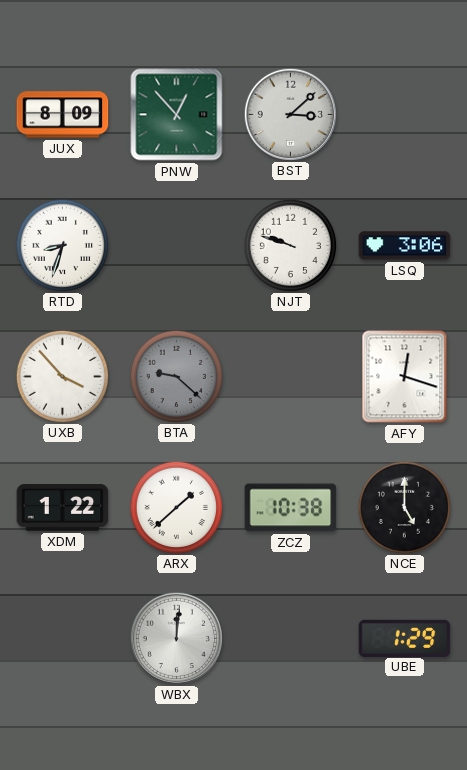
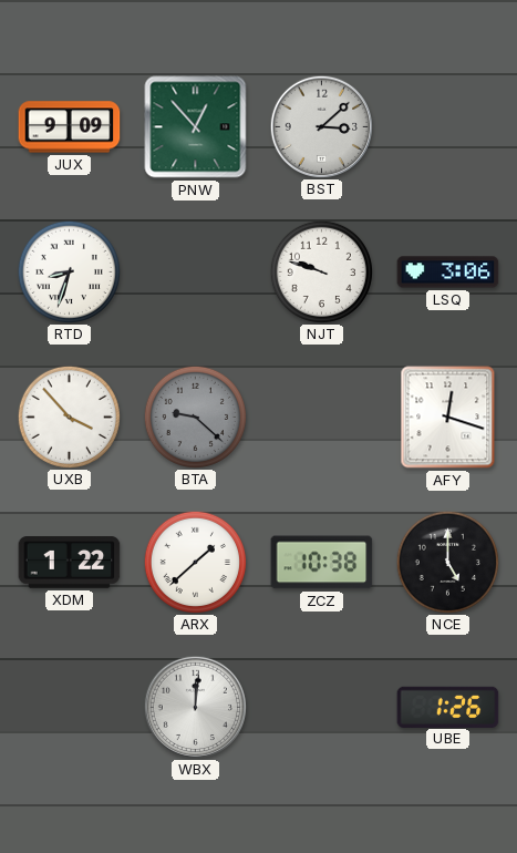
JUX: 8:09 -> 9:09
UBE: 1:29 -> 1:26
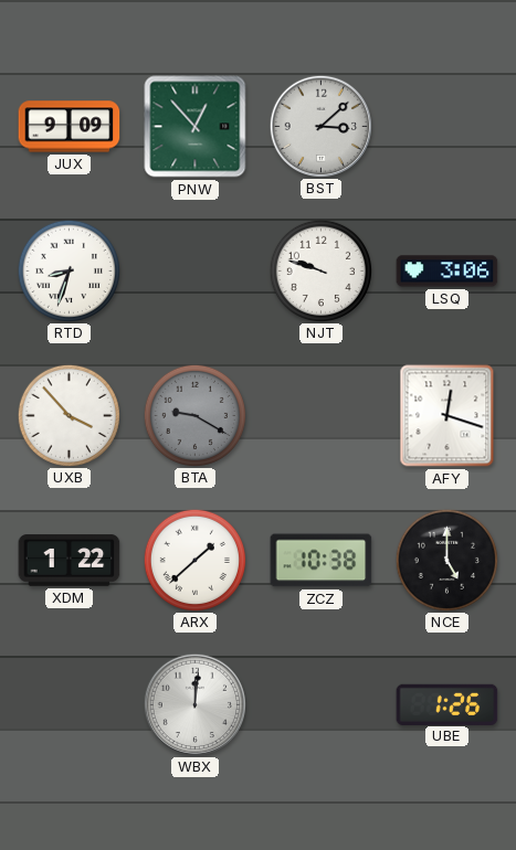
BTA: 9:22 -> 9:20
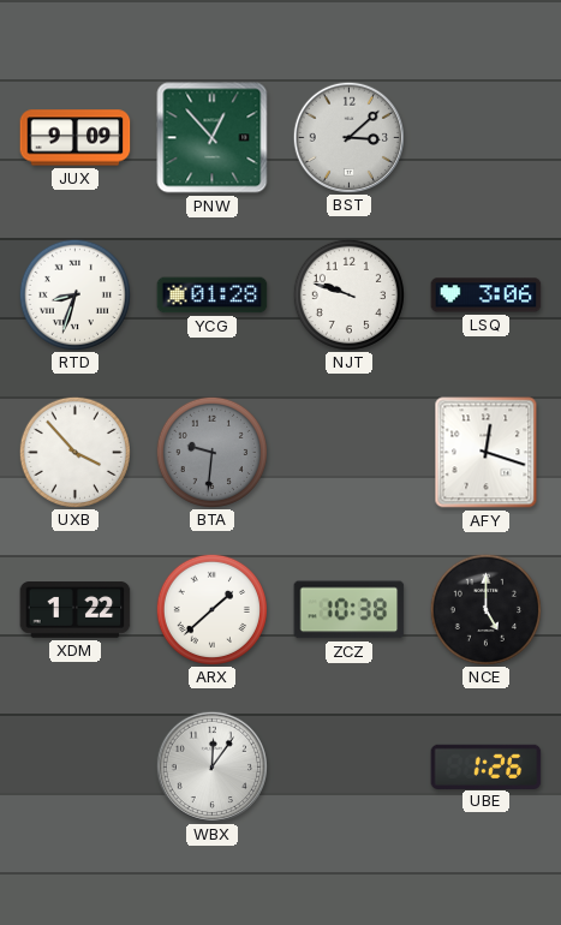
YCG: none -> 01:28
BTA: 9:20 -> 9:31
WBX: 12:01 -> 12:06
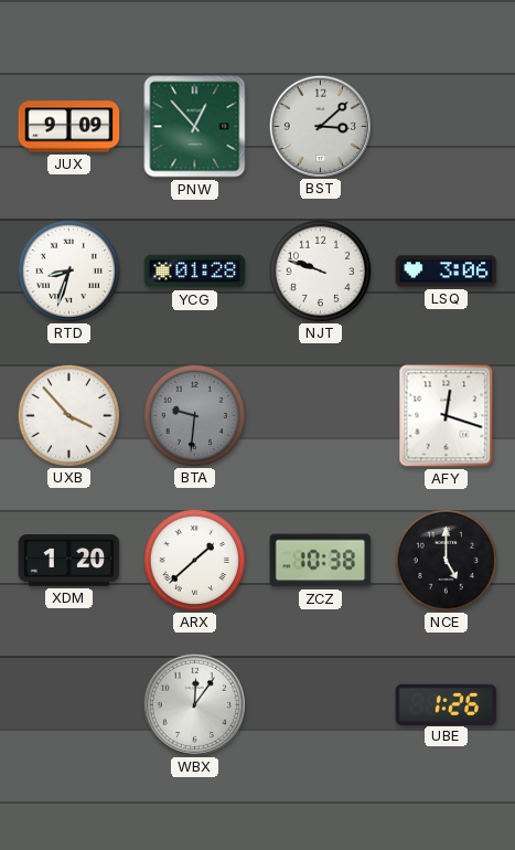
XDM: 1:22 -> 1:20
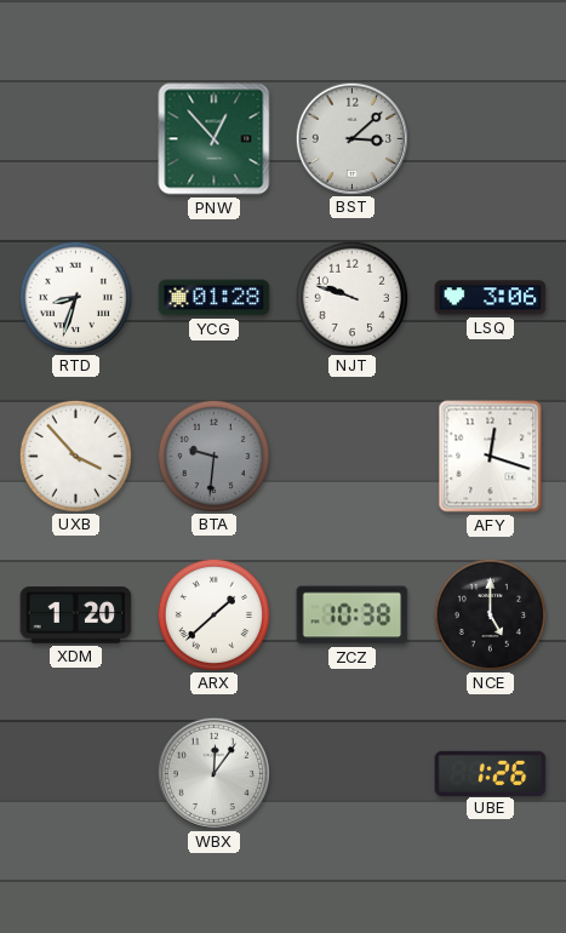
JUX: 9:09 -> none
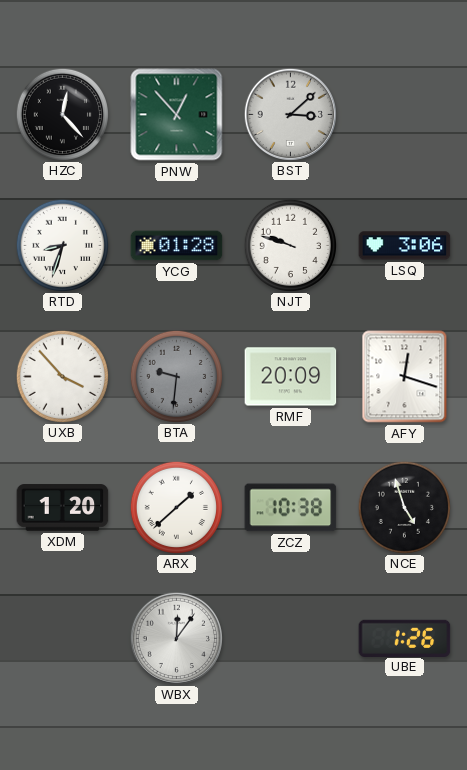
HZC: none -> 12:23
RMF: none -> 20:09
NCE: 5:00 -> 4:57
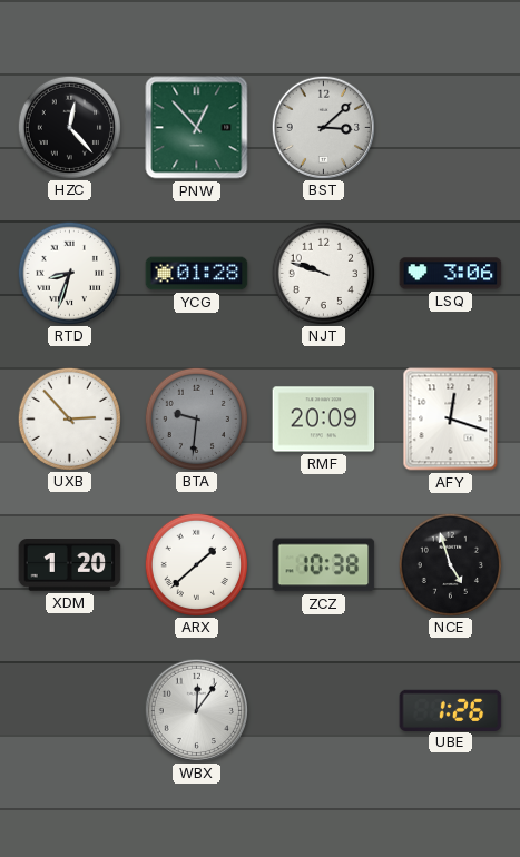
UXB: 3:53 -> 2:53
